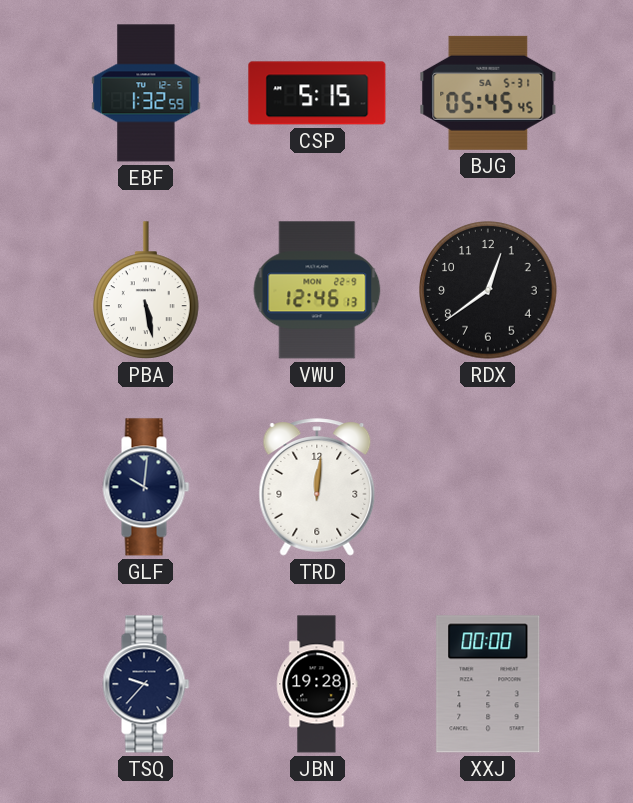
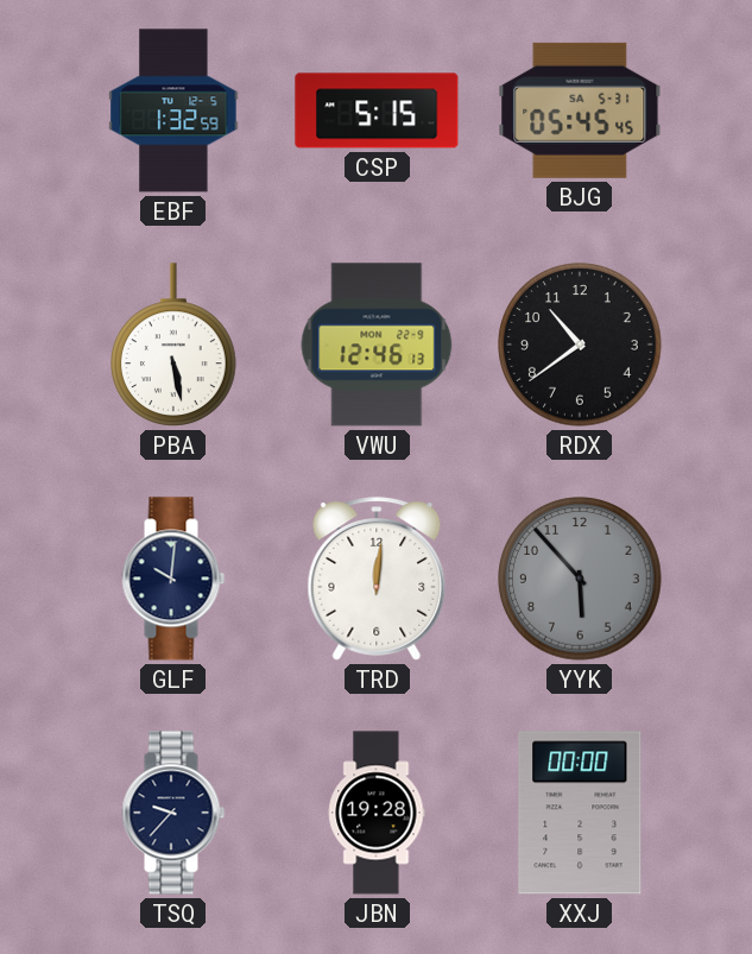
RDX: 12:39 -> 10:39
YYK: none -> 5:53
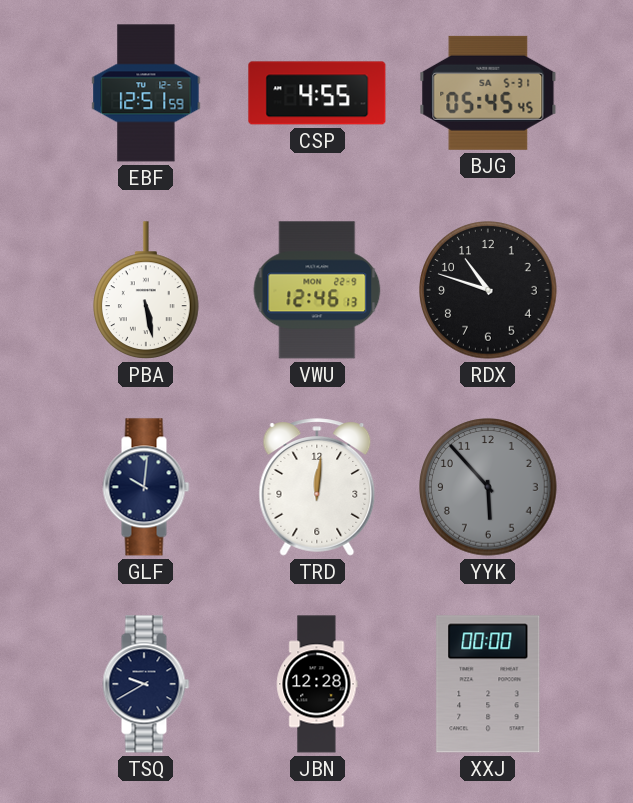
EBF: 1:32 -> 12:51
CSP: 5:15 -> 4:55
RDX: 10:39 -> 10:48
TSQ: 9:37 -> 9:40
JBN: 19:28 -> 12:28
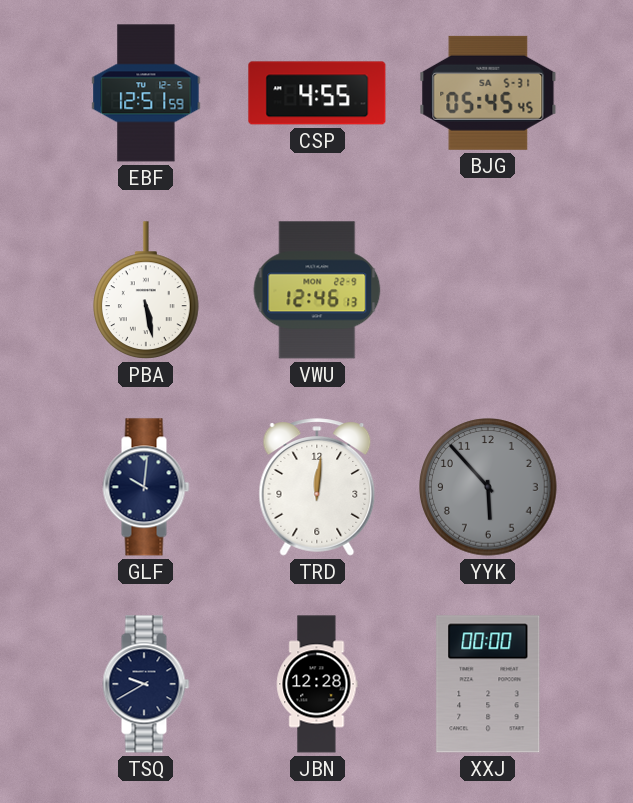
RDX: 10:48 -> none
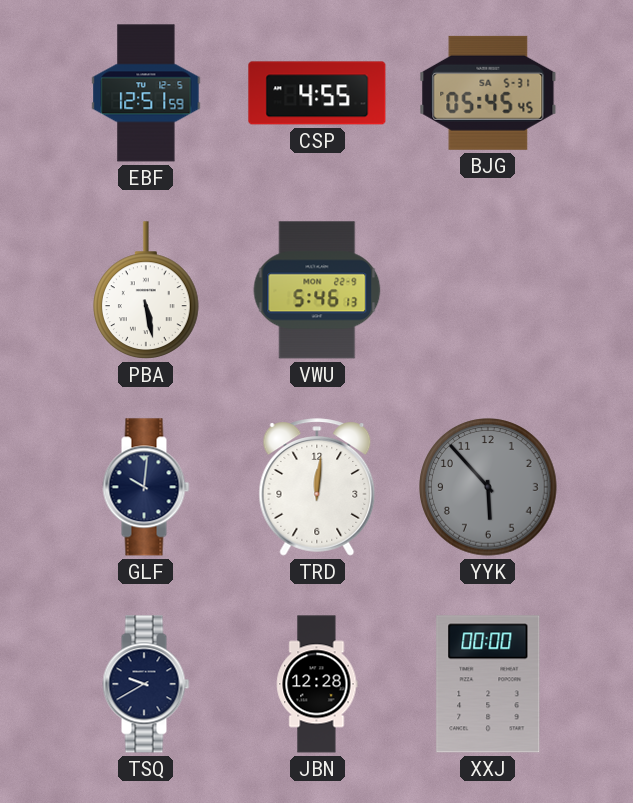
VWU: 12:46 -> 5:46
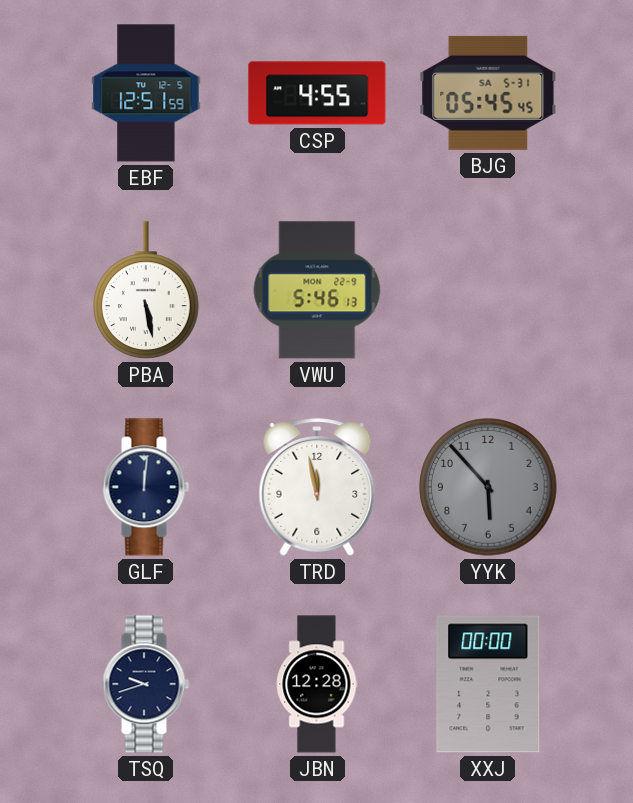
GLF: 10:01 -> 12:01
TRD: 12:01 -> 11:58
TSQ: 9:40 -> 9:42
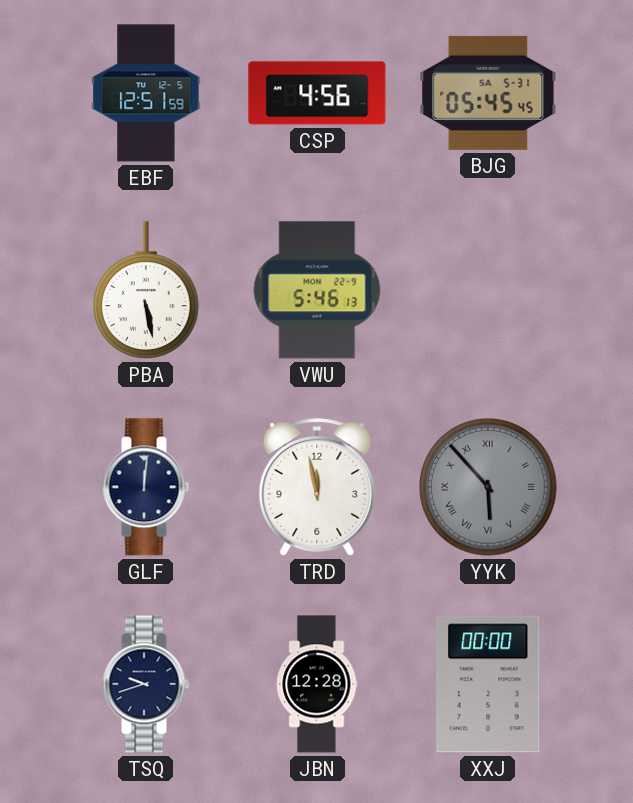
CSP: 4:55 -> 4:56
YYK numerals: Arabic -> Roman
